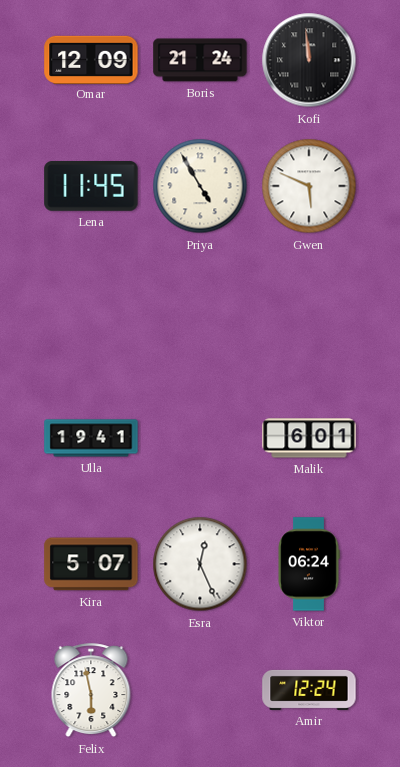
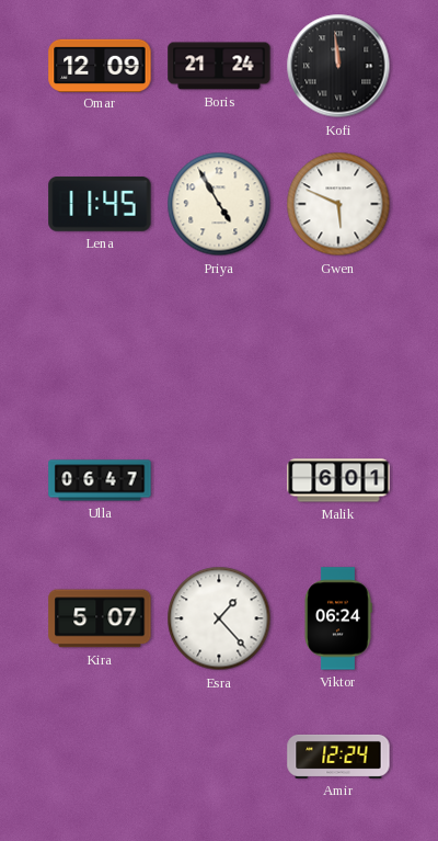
Ulla: 19:41 -> 06:47
Esra: 12:26 -> 1:23
Felix: 5:58 -> none
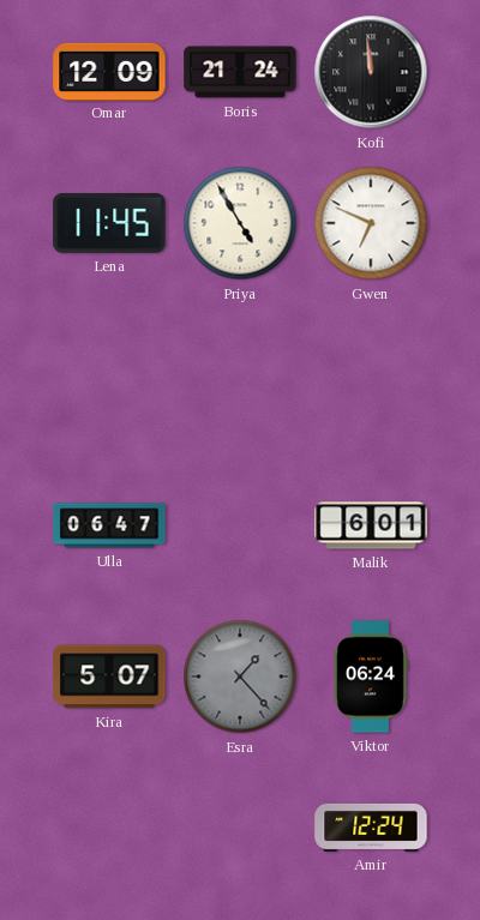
Gwen: 5:49 -> 6:49
Esra dial: white -> grey
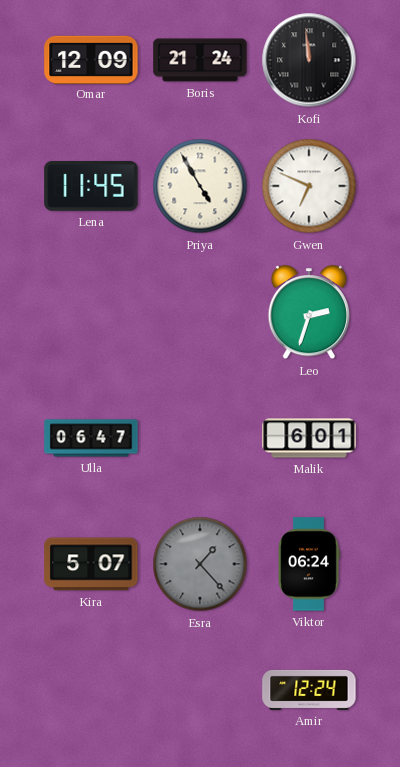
Leo: none -> 2:33
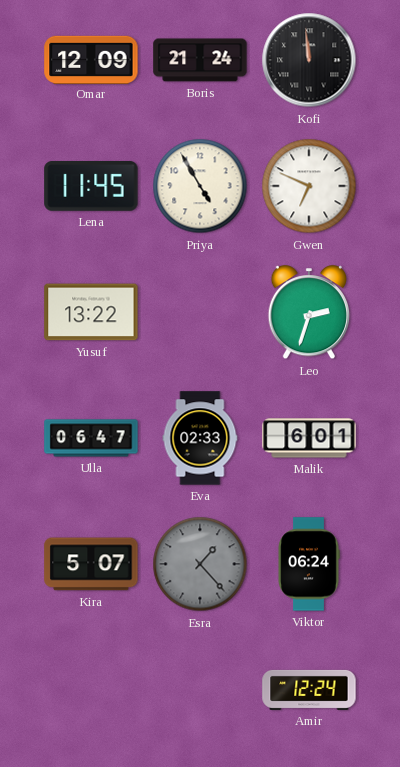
Yusuf: none -> 13:22
Eva: none -> 02:33
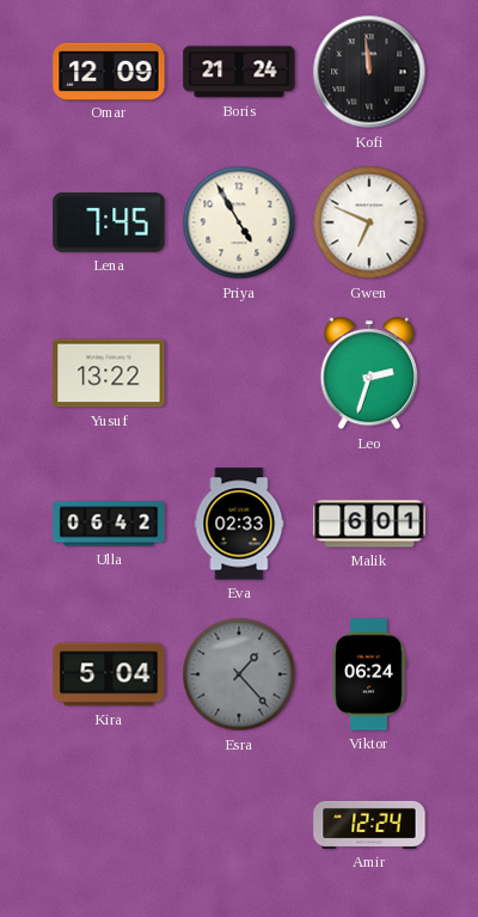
Lena: 11:45 -> 7:45
Ulla: 06:47 -> 06:42
Kira: 5:07 -> 5:04
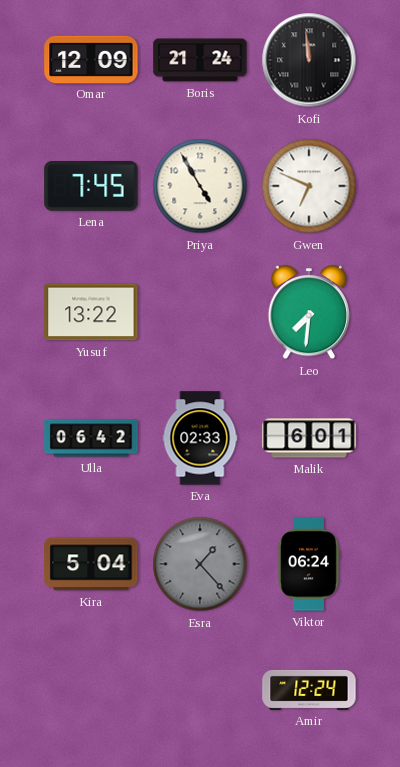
Leo: 2:33 -> 7:31
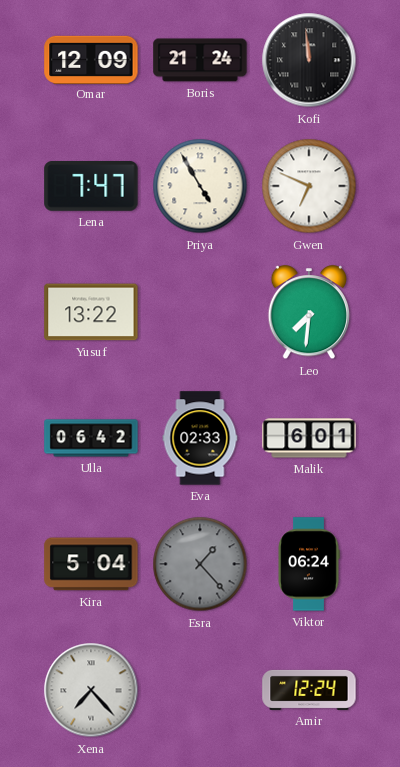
Lena: 7:45 -> 7:47
Xena: none -> 7:23
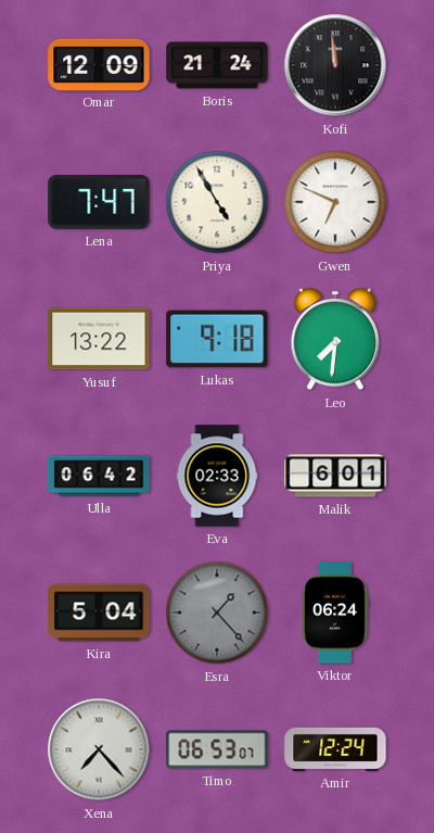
Lukas: none -> 9:18
Timo: none -> 06:53
